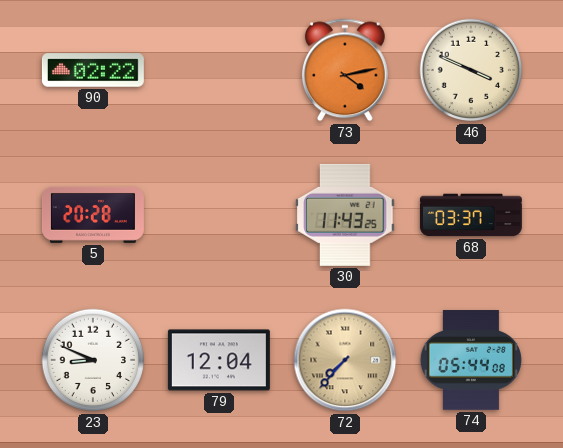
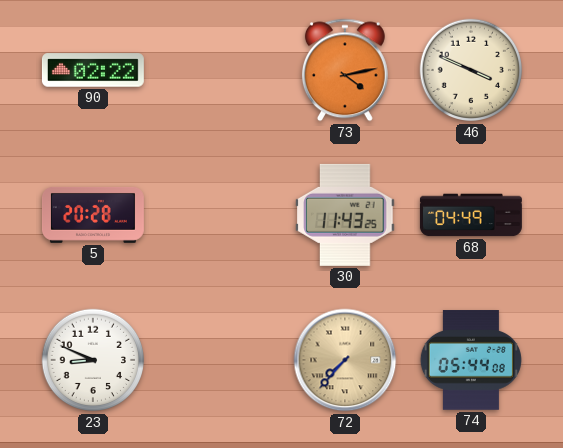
68: 03:37 -> 04:49
79: 12:04 -> none
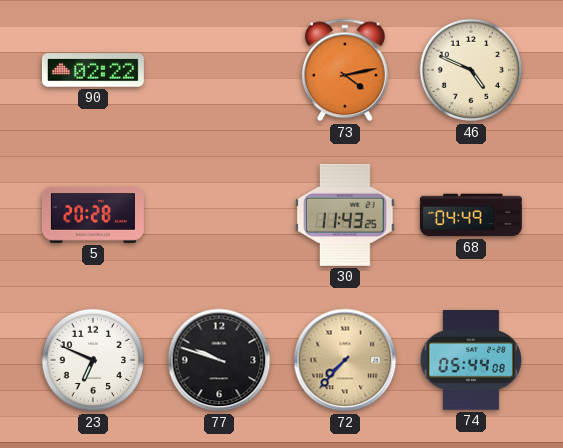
46: 3:49 -> 4:49
23: 8:49 -> 6:49
77: none -> 9:48
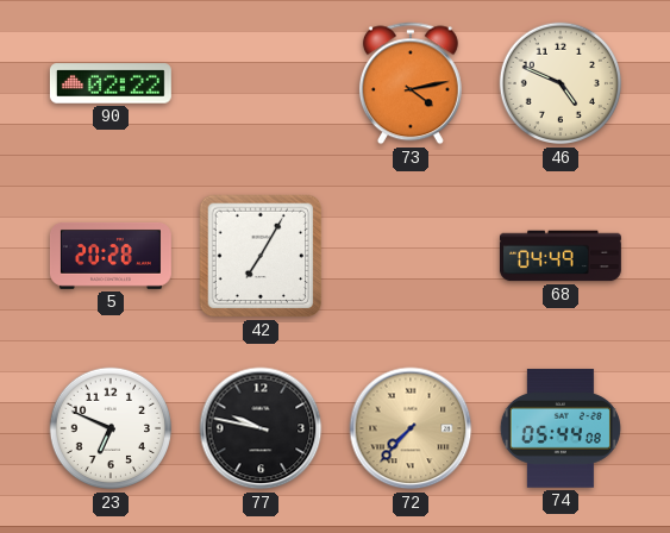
42: none -> 7:05
30: 11:43 -> none
77: 9:48 -> 9:47
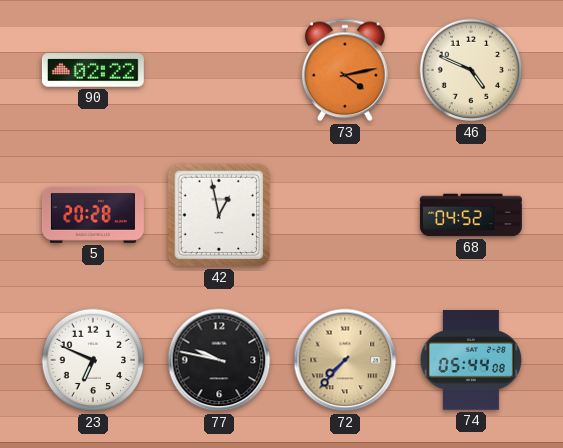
42: 7:05 -> 12:58
68: 04:49 -> 04:52
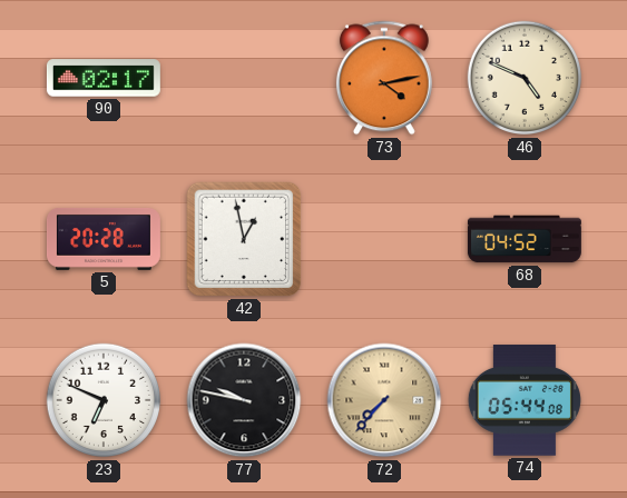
90: 02:22 -> 02:17
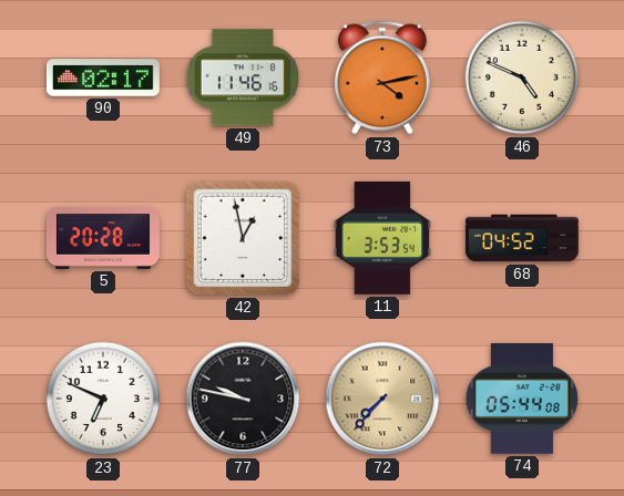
49: none -> 11:46
11: none -> 3:53
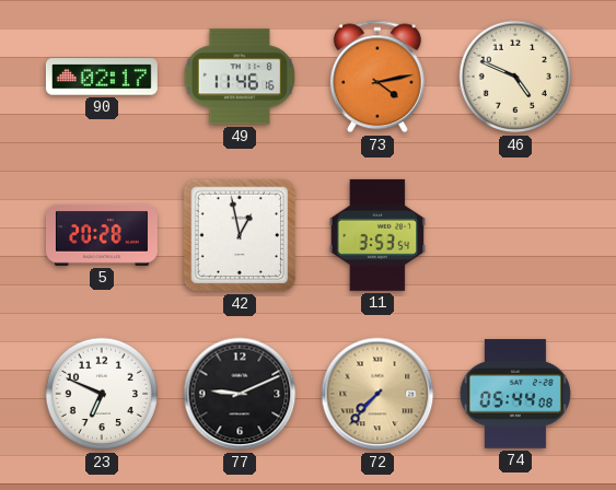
68: 04:52 -> none
77: 9:47 -> 9:11
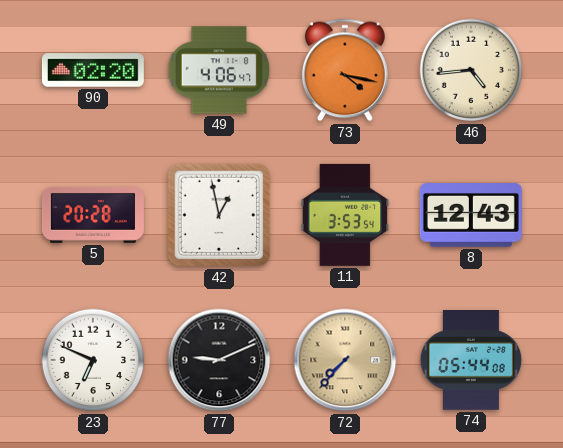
90: 02:17 -> 02:20
49: 11:46 -> 4:06
73: 4:13 -> 4:17
46: 4:49 -> 4:44
8: none -> 12:43
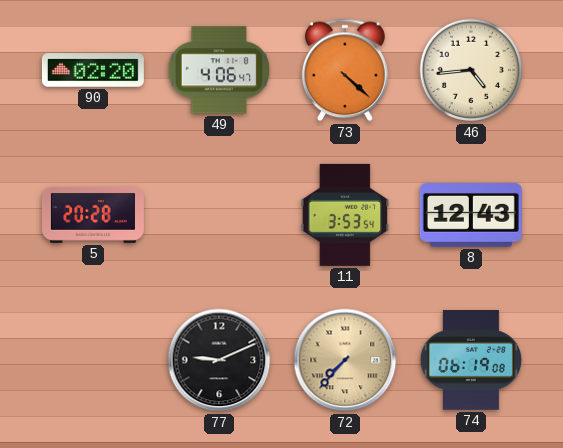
73: 4:17 -> 4:22
42: 12:58 -> none
23: 6:49 -> none
74: 05:44 -> 06:19
